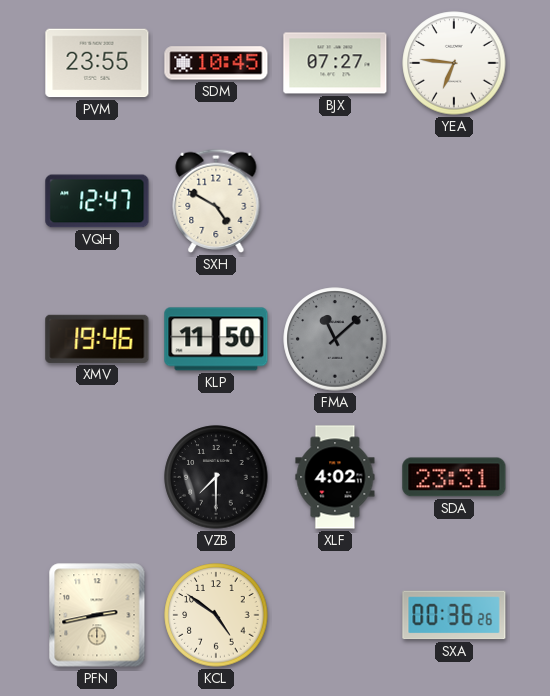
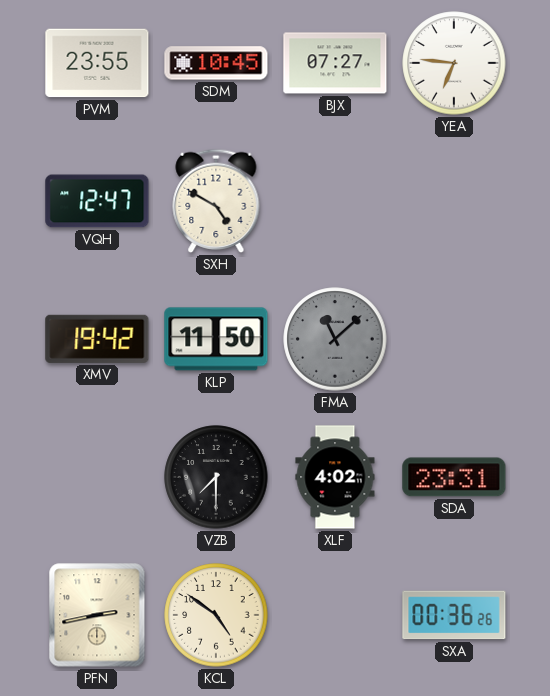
XMV: 19:46 -> 19:42
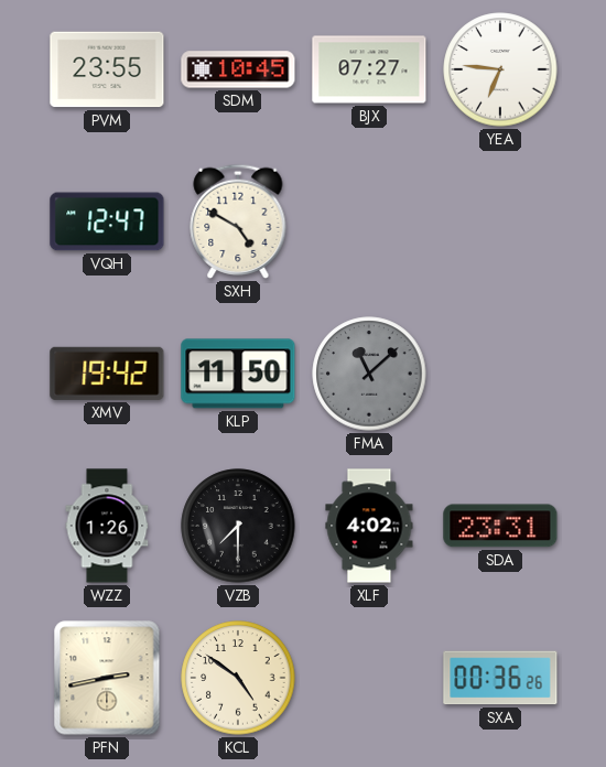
WZZ: none -> 1:26
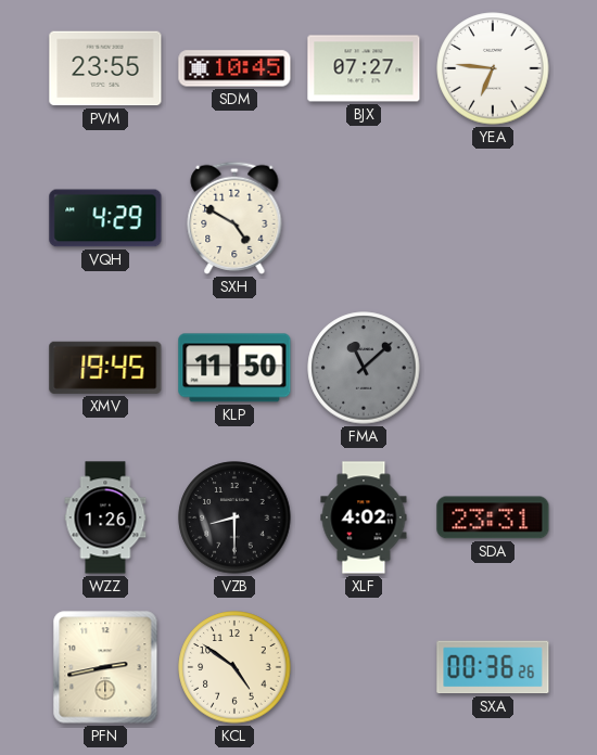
VQH: 12:47 -> 4:29
XMV: 19:42 -> 19:45
VZB: 7:30 -> 8:30
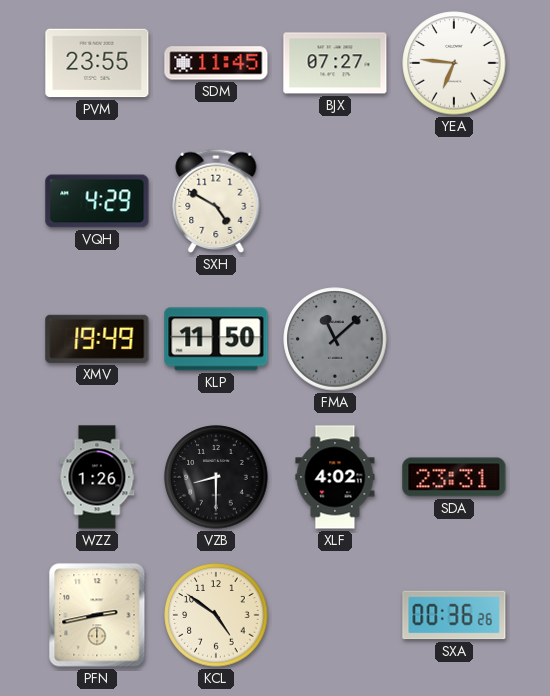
SDM: 10:45 -> 11:45
XMV: 19:45 -> 19:49
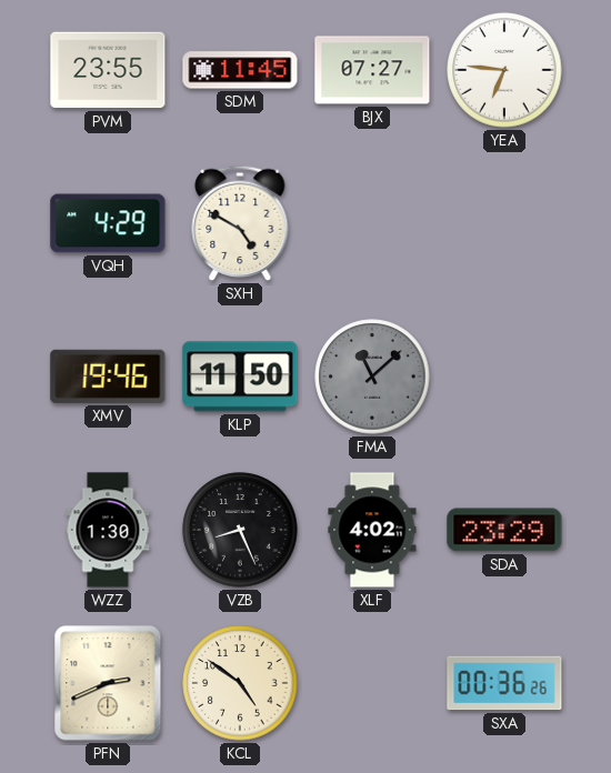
XMV: 19:49 -> 19:46
WZZ: 1:26 -> 1:30
VZB: 8:30 -> 8:26
SDA: 23:31 -> 23:29
PFN: 2:43 -> 2:41
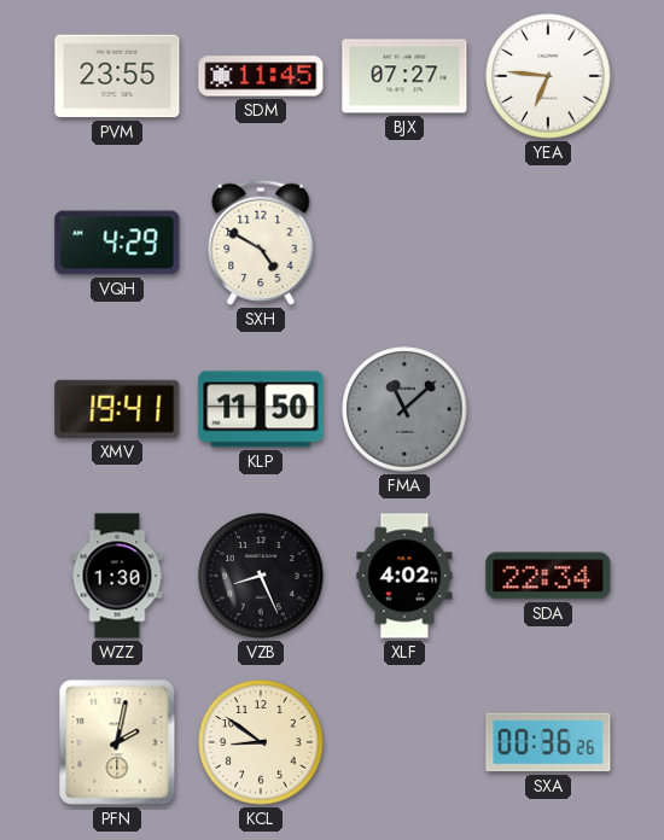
XMV: 19:46 -> 19:41
SDA: 23:29 -> 22:34
PFN: 2:41 -> 2:02
KCL: 4:51 -> 8:51
